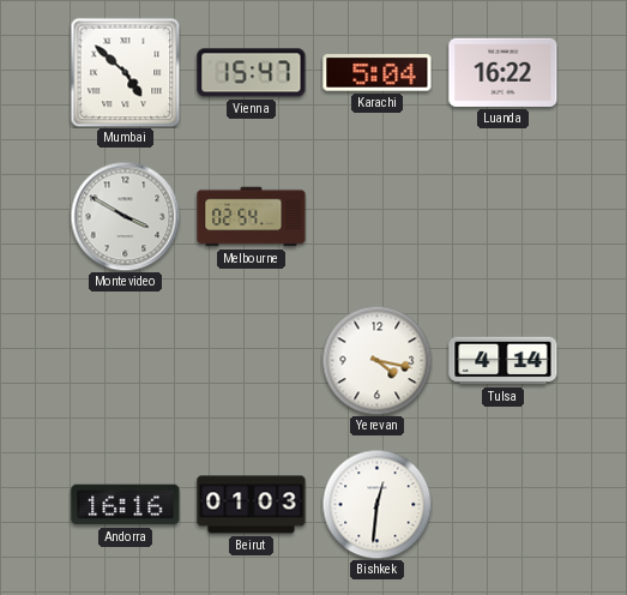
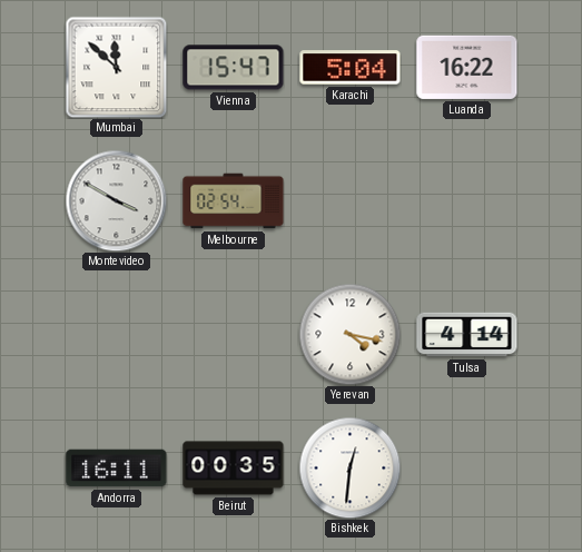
Mumbai: 4:52 -> 11:52
Andorra: 16:16 -> 16:11
Beirut: 01:03 -> 00:35
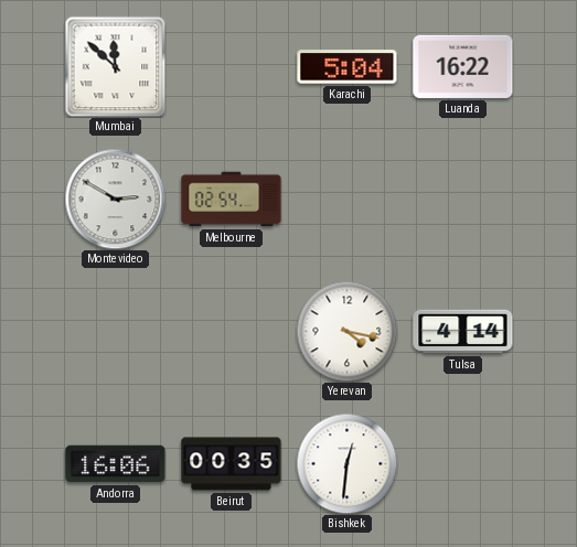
Vienna: 15:47 -> none
Montevideo: 3:50 -> 2:50
Andorra: 16:11 -> 16:06
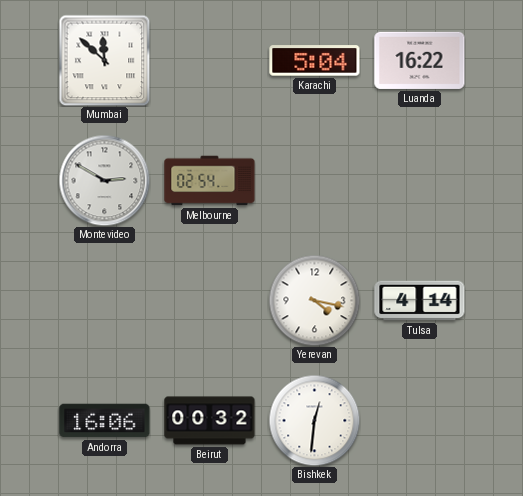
Beirut: 00:35 -> 00:32
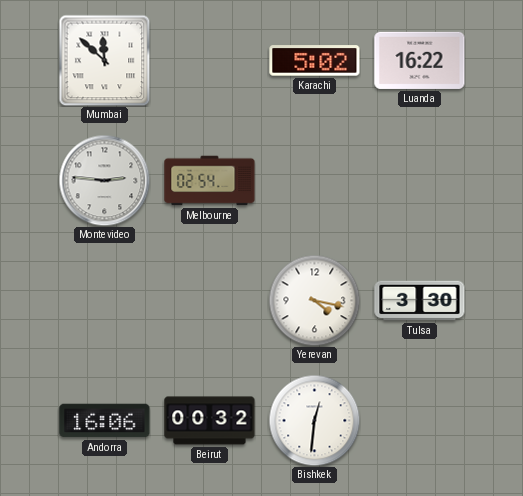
Karachi: 5:04 -> 5:02
Montevideo: 2:50 -> 2:46
Tulsa: 4:14 -> 3:30
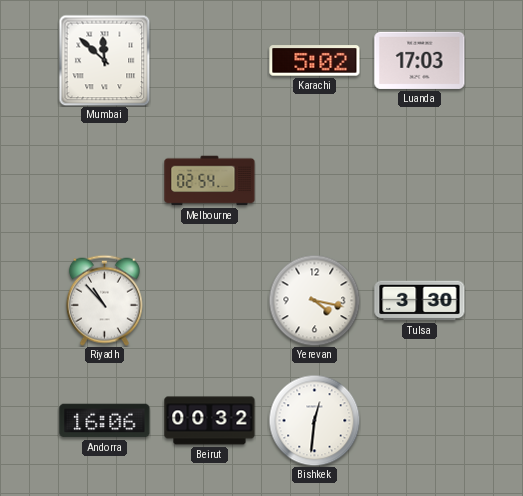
Luanda: 16:22 -> 17:03
Montevideo: 2:46 -> none
Riyadh: none -> 10:53
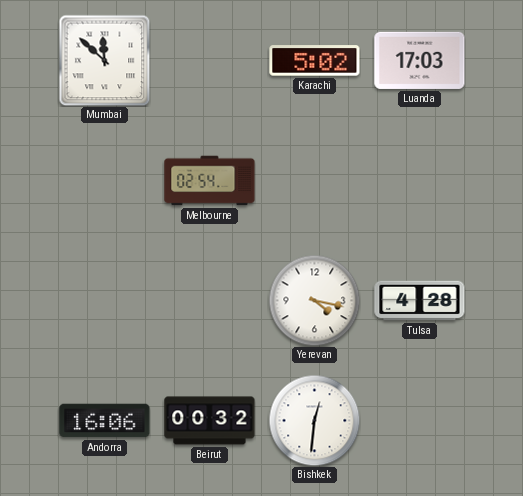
Riyadh: 10:53 -> none
Tulsa: 3:30 -> 4:28
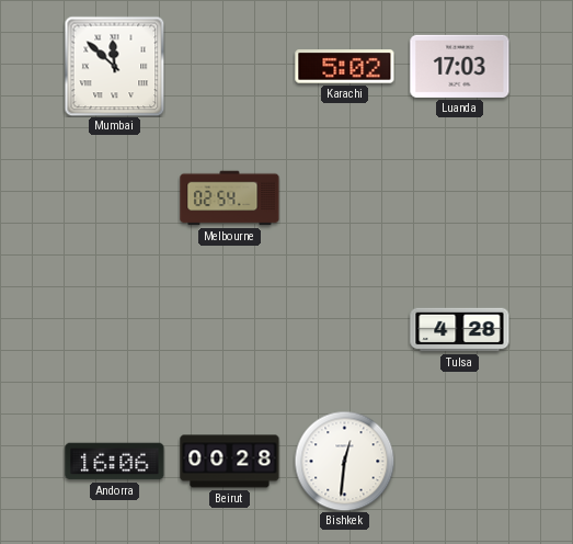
Yerevan: 4:17 -> none
Beirut: 00:32 -> 00:28
